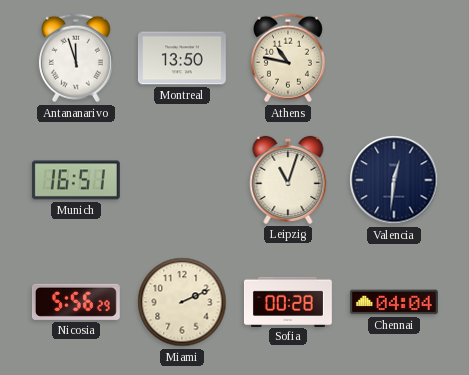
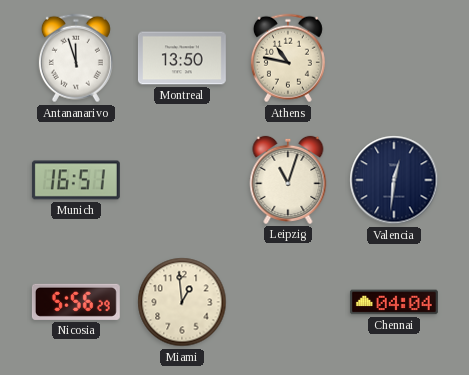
Miami: 2:11 -> 12:59
Sofia: 00:28 -> none
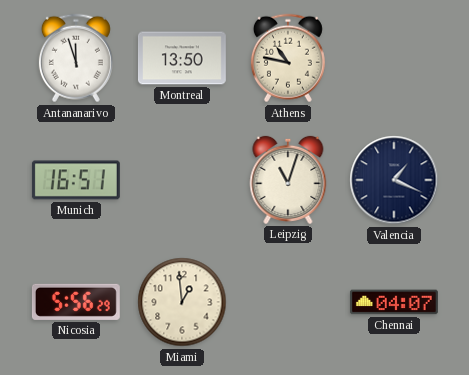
Valencia: 12:31 -> 1:19
Chennai: 04:04 -> 04:07
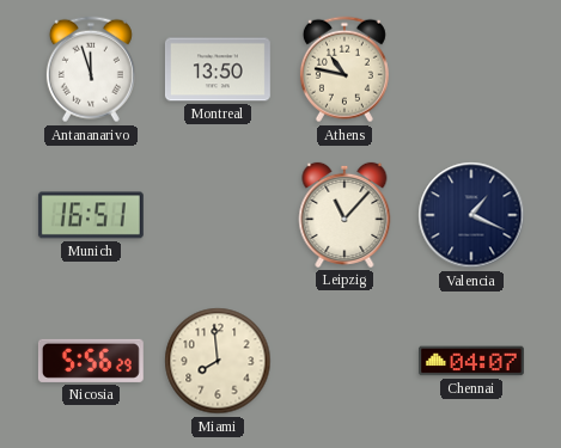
Leipzig: 11:03 -> 11:07
Miami: 12:59 -> 7:59
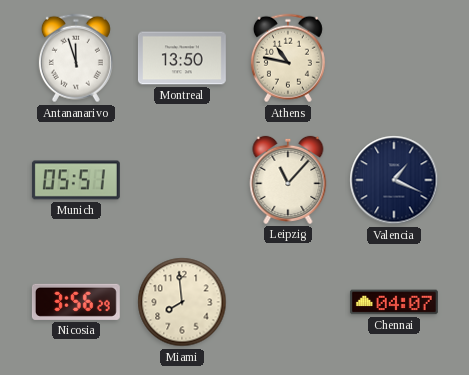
Munich: 16:51 -> 05:51
Nicosia: 5:56 -> 3:56
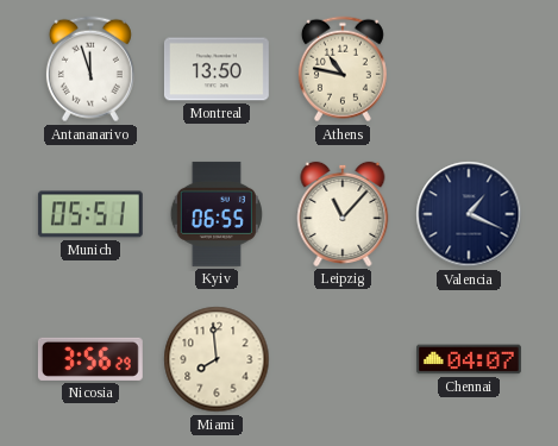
Kyiv: none -> 06:55
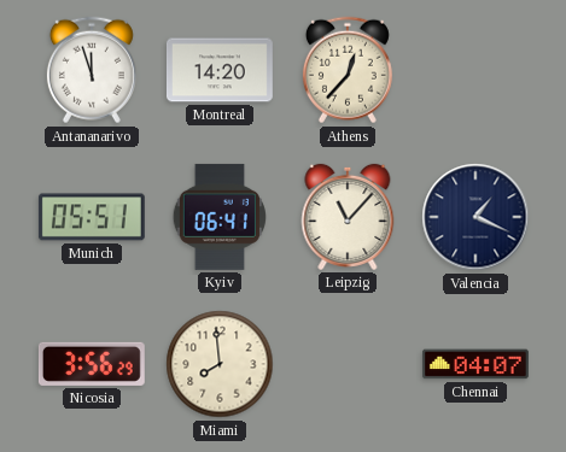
Montreal: 13:50 -> 14:20
Athens: 10:47 -> 12:37
Kyiv: 06:55 -> 06:41
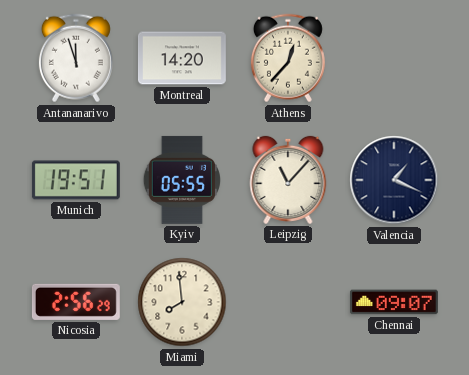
Munich: 05:51 -> 19:51
Kyiv: 06:41 -> 05:55
Nicosia: 3:56 -> 2:56
Chennai: 04:07 -> 09:07
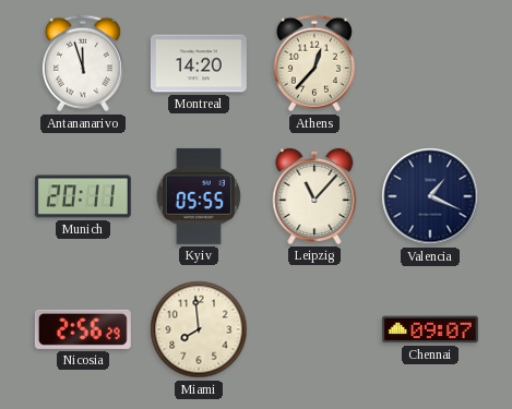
Munich: 19:51 -> 20:11
